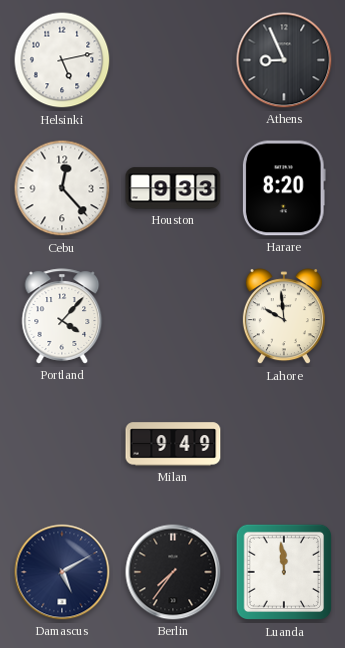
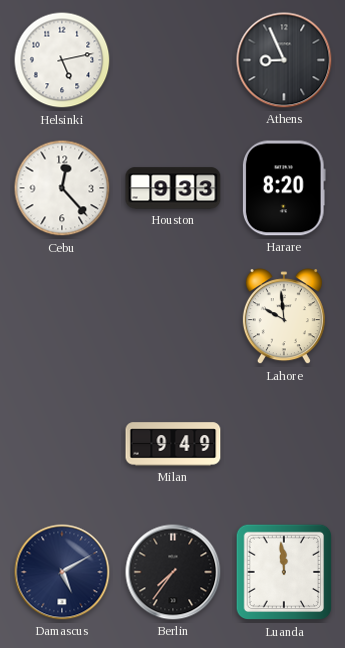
Portland: 4:07 -> none
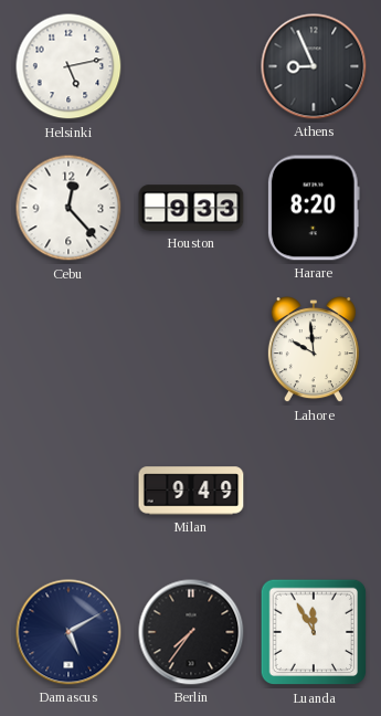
Luanda: 11:59 -> 11:55
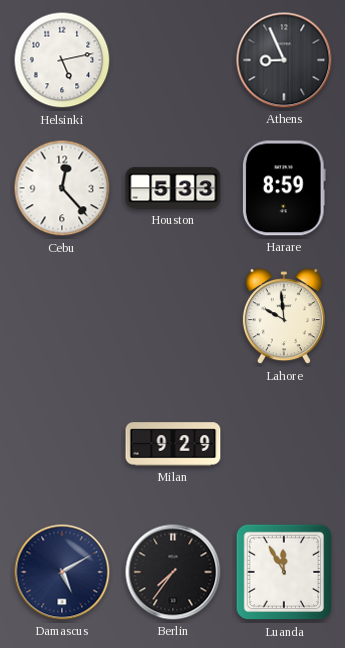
Houston: 9:33 -> 5:33
Harare: 8:20 -> 8:59
Milan: 9:49 -> 9:29
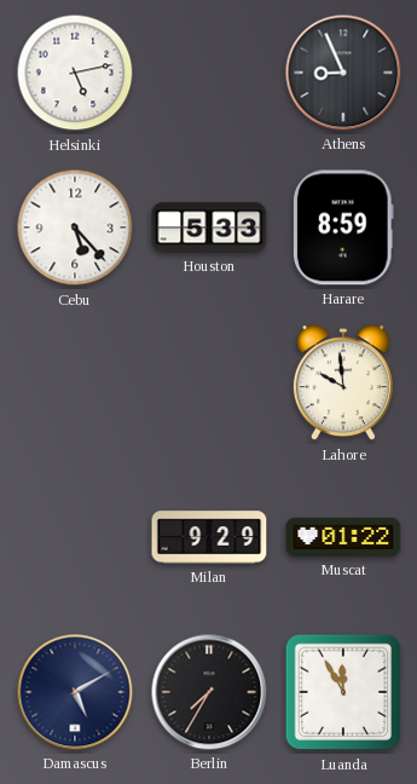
Cebu: 12:23 -> 5:23
Muscat: none -> 01:22
Berlin: 7:36 -> 7:35
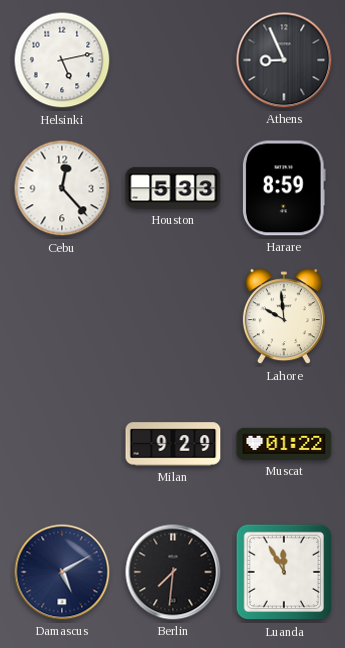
Cebu: 5:23 -> 12:23
Berlin: 7:35 -> 7:31
